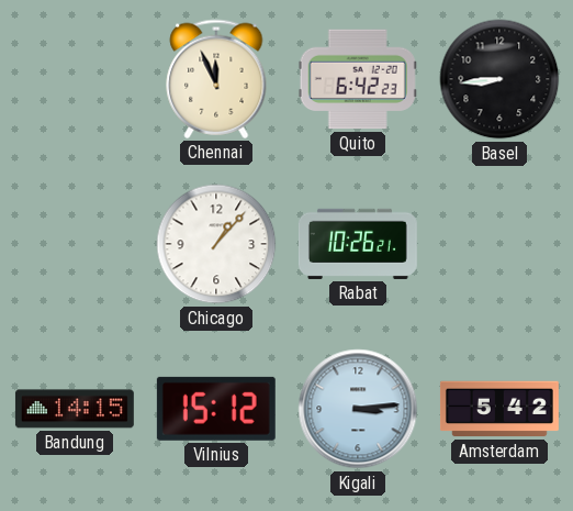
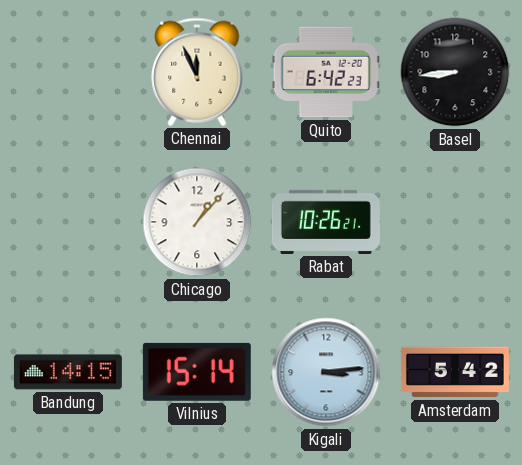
Vilnius: 15:12 -> 15:14
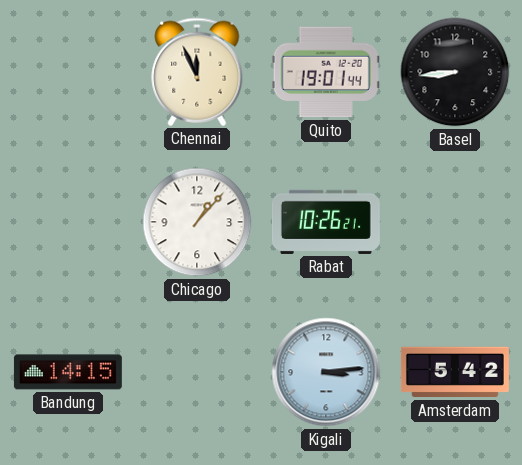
Quito: 6:42 -> 19:01
Vilnius: 15:14 -> none
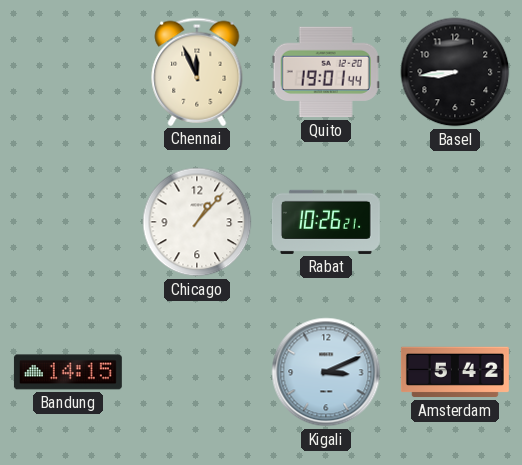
Kigali: 3:14 -> 3:11
